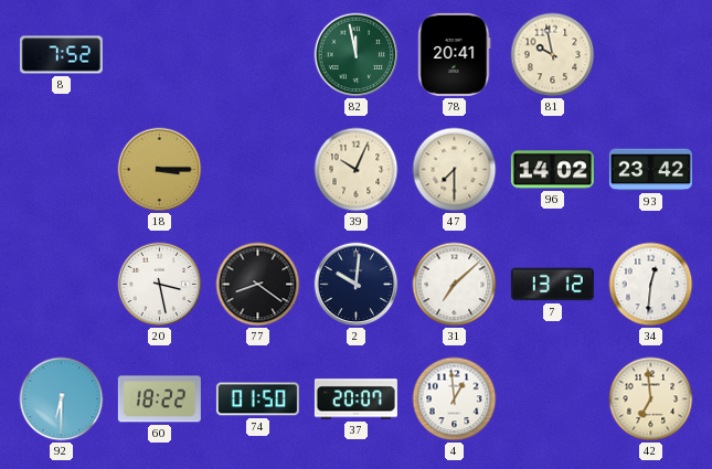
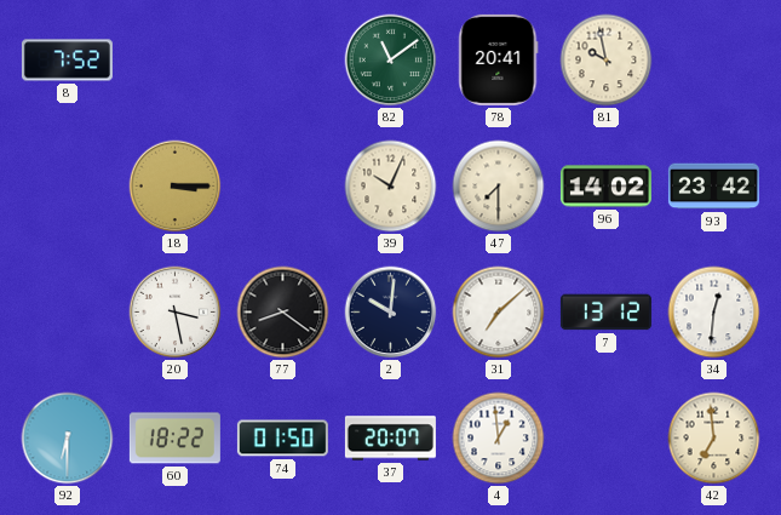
82: 11:58 -> 11:09
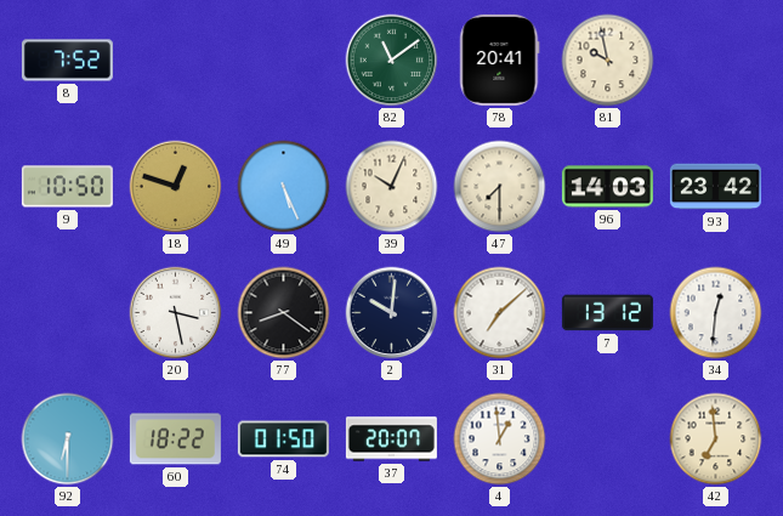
9: none -> 10:50
18: 3:15 -> 12:48
49: none -> 5:26
96: 14:02 -> 14:03
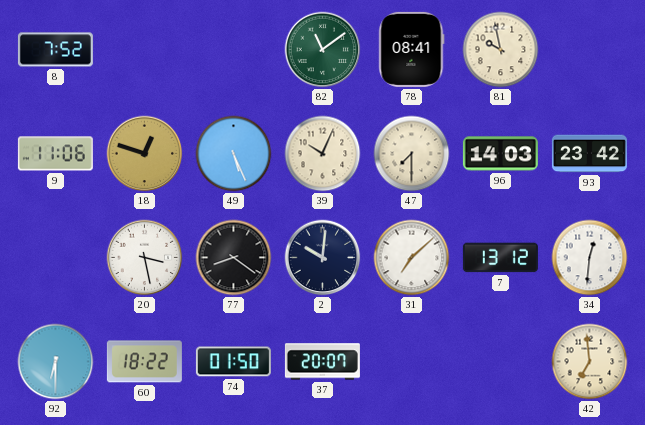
78: 20:41 -> 08:41
9: 10:50 -> 11:06
4: 12:59 -> none
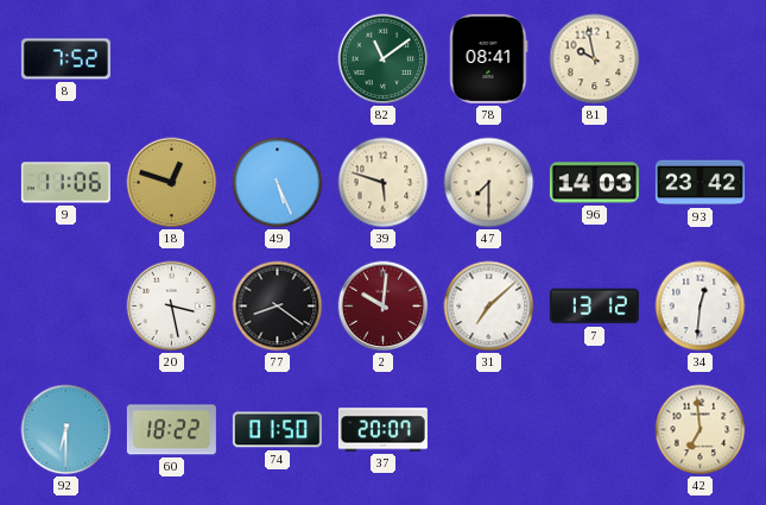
39: 10:04 -> 5:48
2 dial: navy -> burgundy
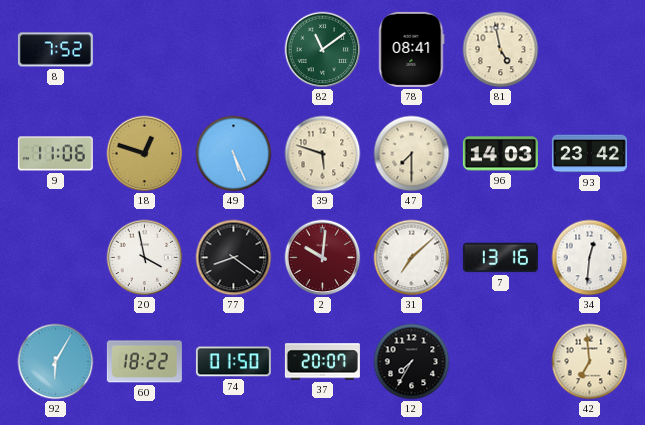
81: 9:58 -> 4:58
20: 3:28 -> 3:58
7: 13:12 -> 13:16
92: 6:30 -> 6:05
12: none -> 7:35
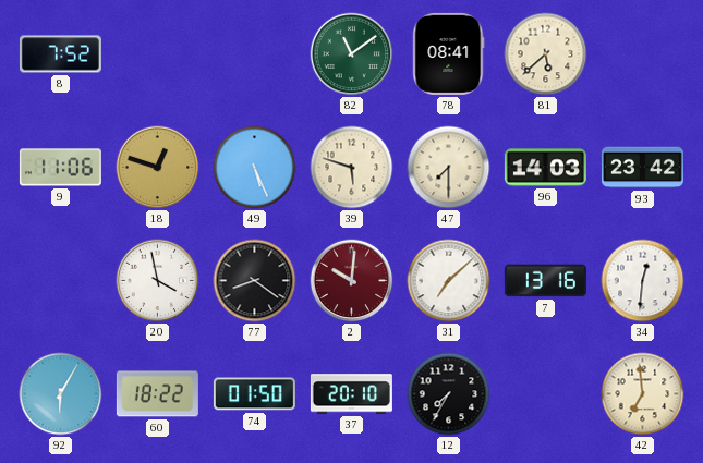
81: 4:58 -> 5:38
37: 20:07 -> 20:10
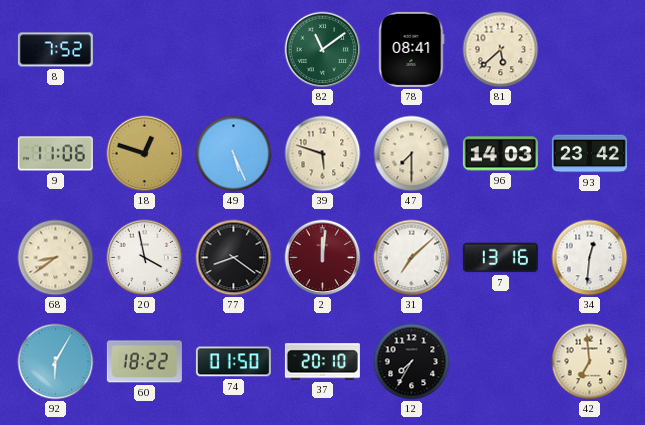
68: none -> 8:39
2: 10:01 -> 12:01
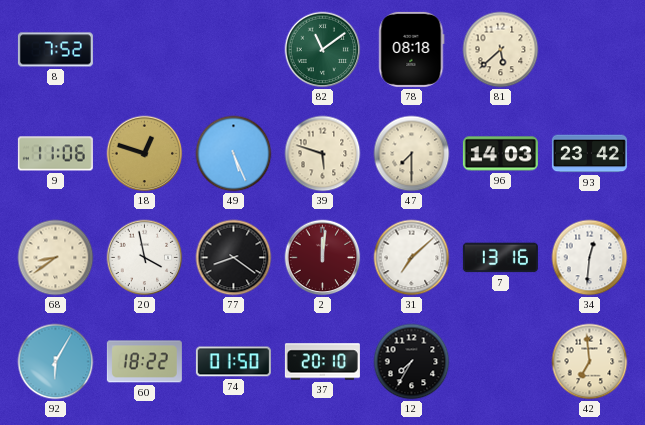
78: 08:41 -> 08:18
